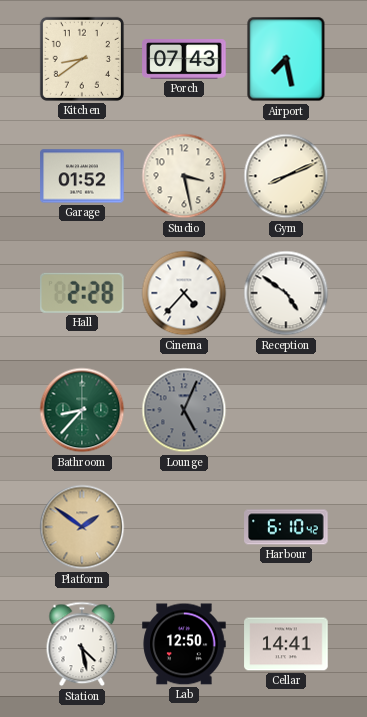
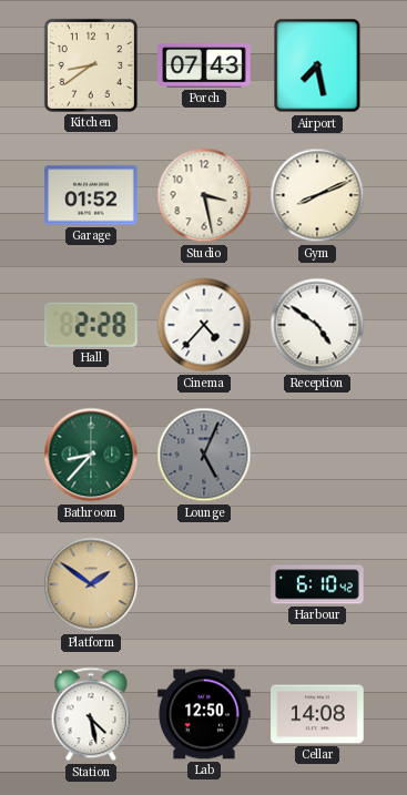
Cellar: 14:41 -> 14:08
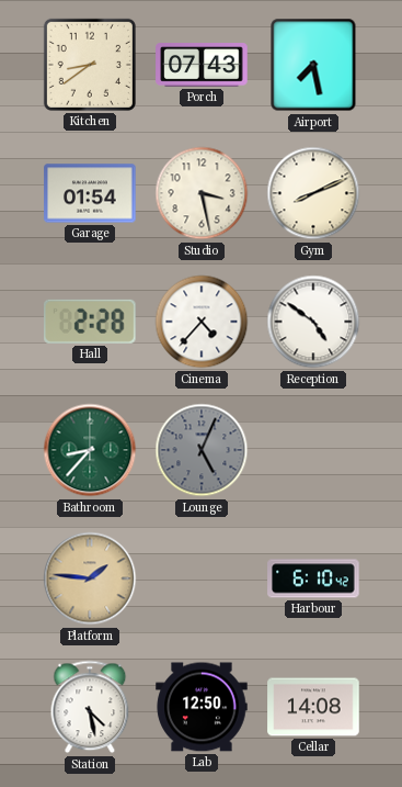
Garage: 01:52 -> 01:54
Platform: 1:51 -> 1:46
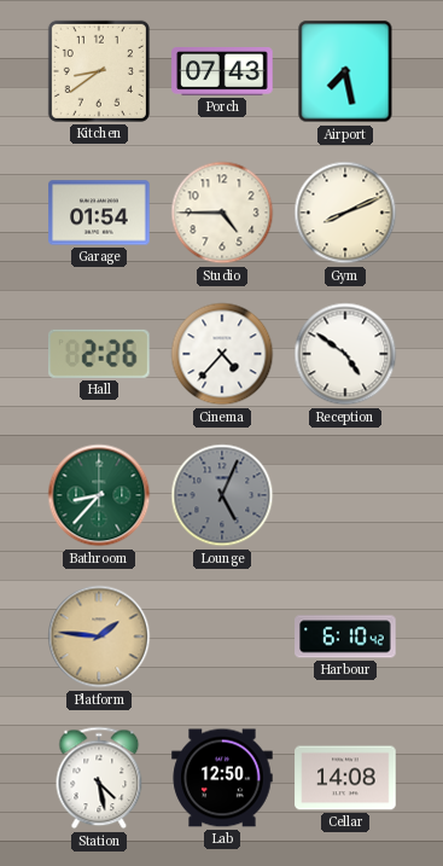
Studio: 3:28 -> 4:45
Hall: 2:28 -> 2:26
